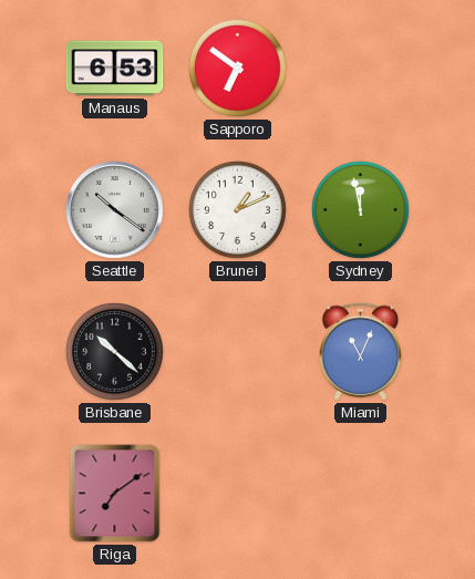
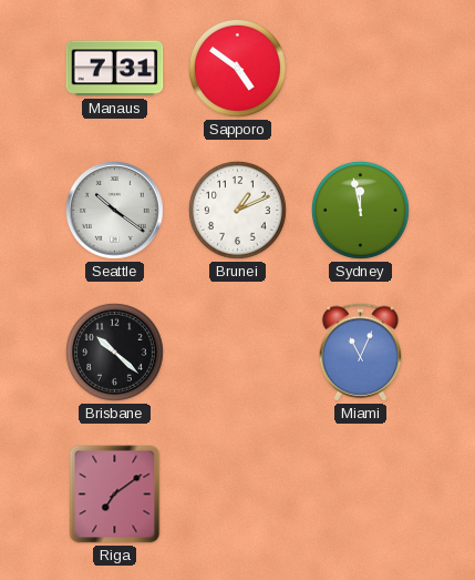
Manaus: 6:53 -> 7:31
Sapporo: 6:51 -> 4:51
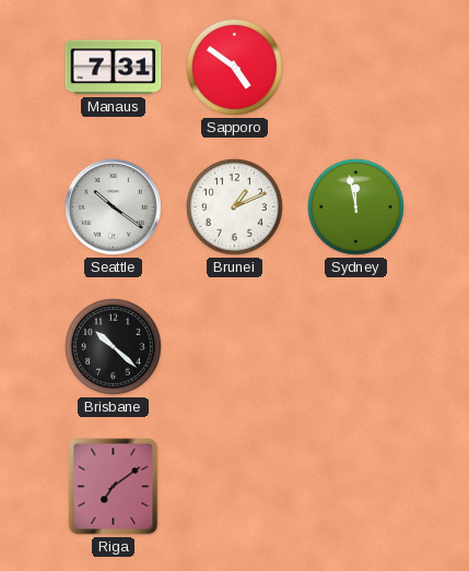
Miami: 11:04 -> none
